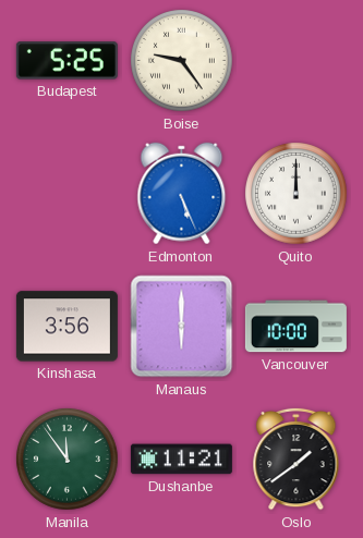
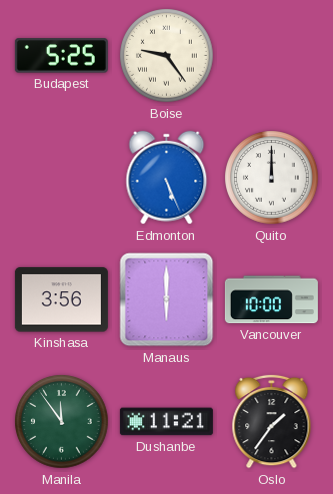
Oslo: 1:39 -> 1:36
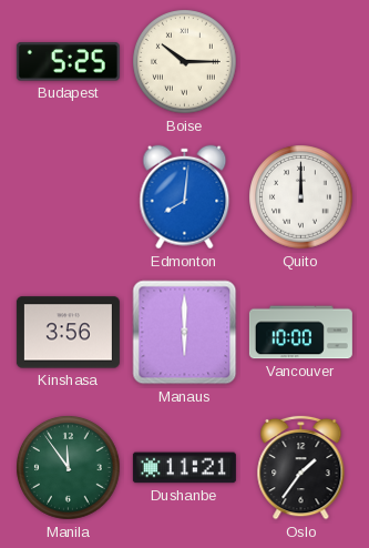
Boise: 9:24 -> 10:15
Edmonton: 5:26 -> 8:01
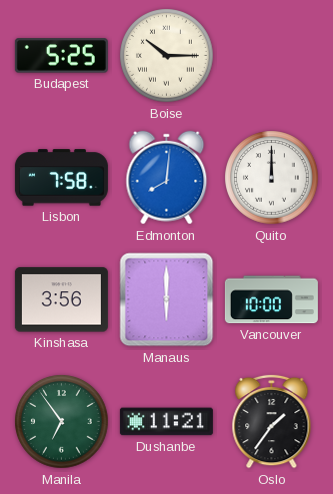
Lisbon: none -> 7:58
Manila: 11:54 -> 6:54
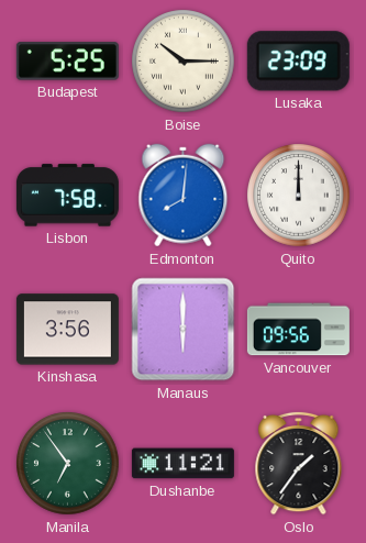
Lusaka: none -> 23:09
Vancouver: 10:00 -> 09:56
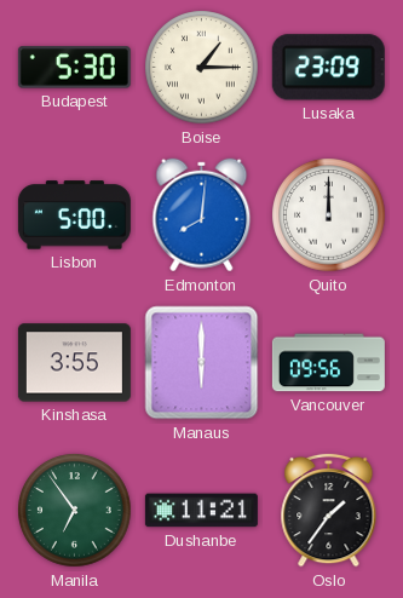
Budapest: 5:25 -> 5:30
Boise: 10:15 -> 1:15
Lisbon: 7:58 -> 5:00
Kinshasa: 3:56 -> 3:55
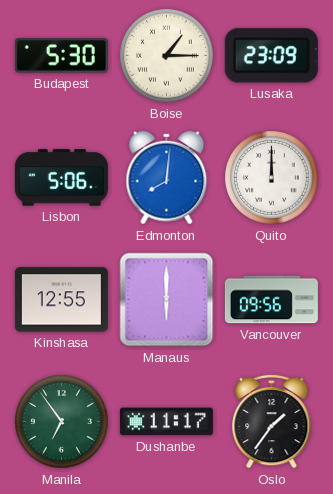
Lisbon: 5:00 -> 5:06
Kinshasa: 3:55 -> 12:55
Dushanbe: 11:21 -> 11:17
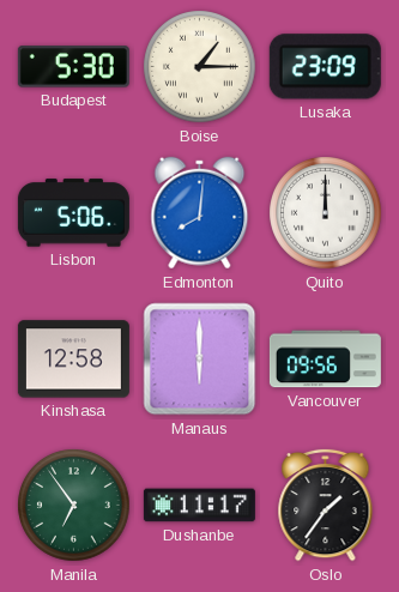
Kinshasa: 12:55 -> 12:58
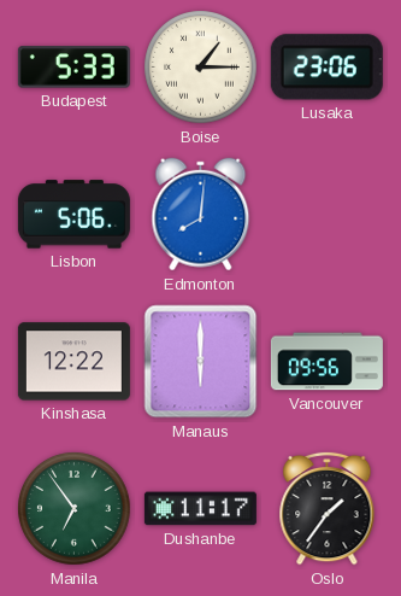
Budapest: 5:30 -> 5:33
Lusaka: 23:09 -> 23:06
Quito: 12:00 -> none
Kinshasa: 12:58 -> 12:22
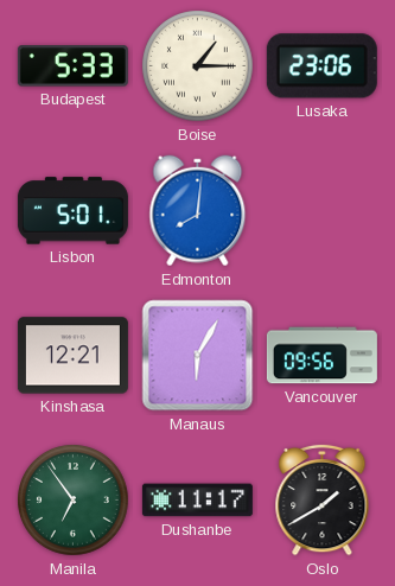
Lisbon: 5:06 -> 5:01
Kinshasa: 12:22 -> 12:21
Manaus: 6:00 -> 6:05
Oslo: 1:36 -> 1:40
